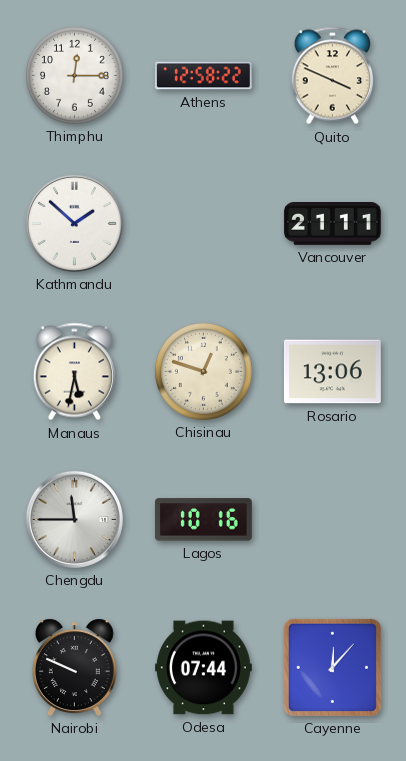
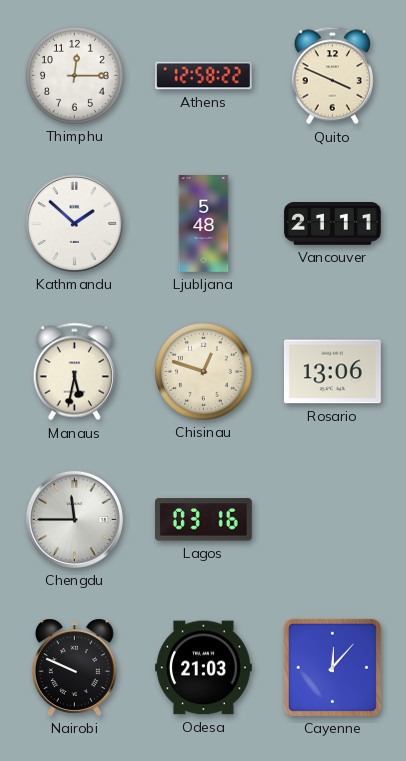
Ljubljana: none -> 5:48
Lagos: 10:16 -> 03:16
Odesa: 07:44 -> 21:03
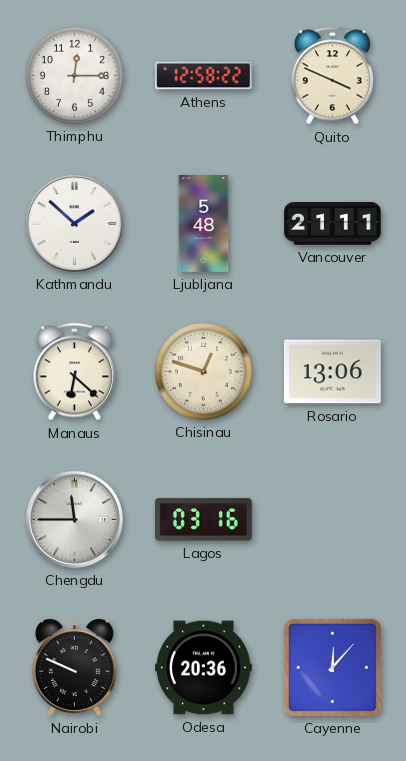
Manaus: 5:32 -> 6:22
Odesa: 21:03 -> 20:36
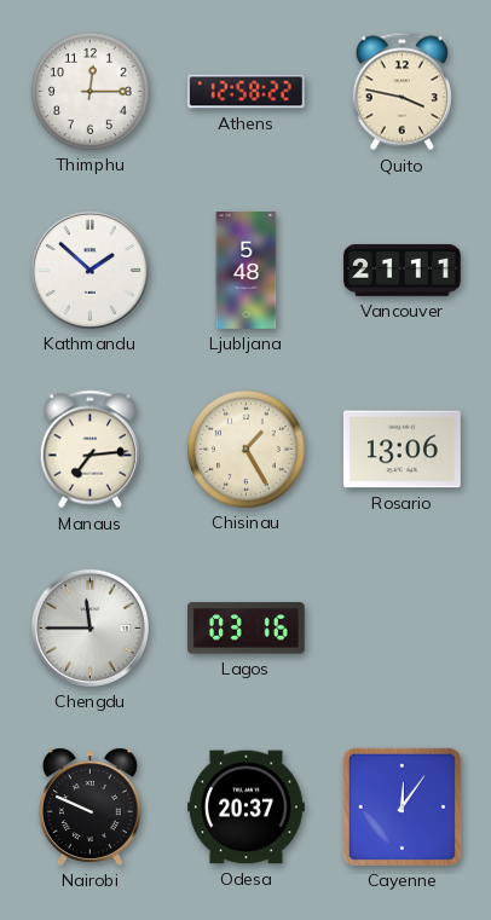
Quito: 3:49 -> 3:47
Manaus: 6:22 -> 7:14
Chisinau: 12:48 -> 1:25
Odesa: 20:36 -> 20:37
Cayenne: 12:07 -> 12:06
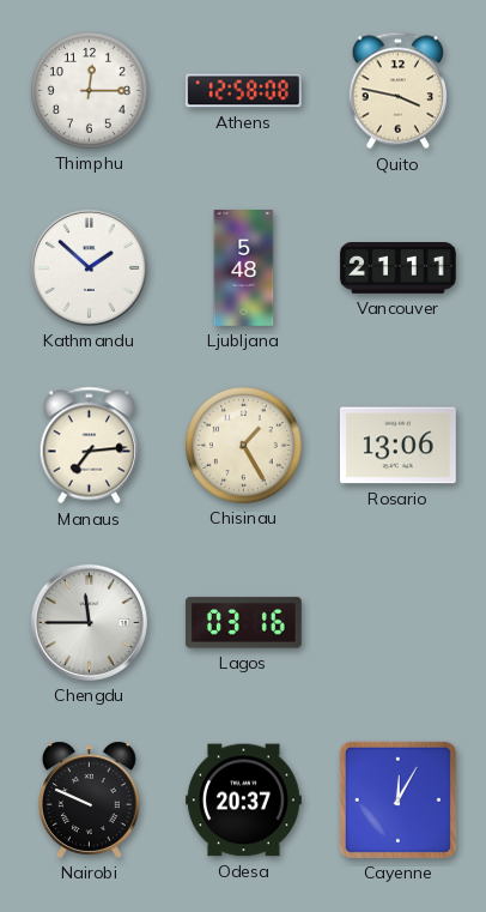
Athens: 12:58:22 -> 12:58:08
Cayenne: 12:06 -> 12:05
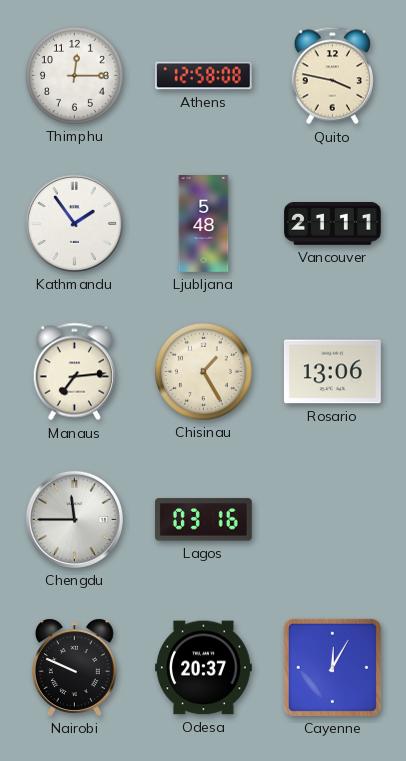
Kathmandu: 1:52 -> 1:54
